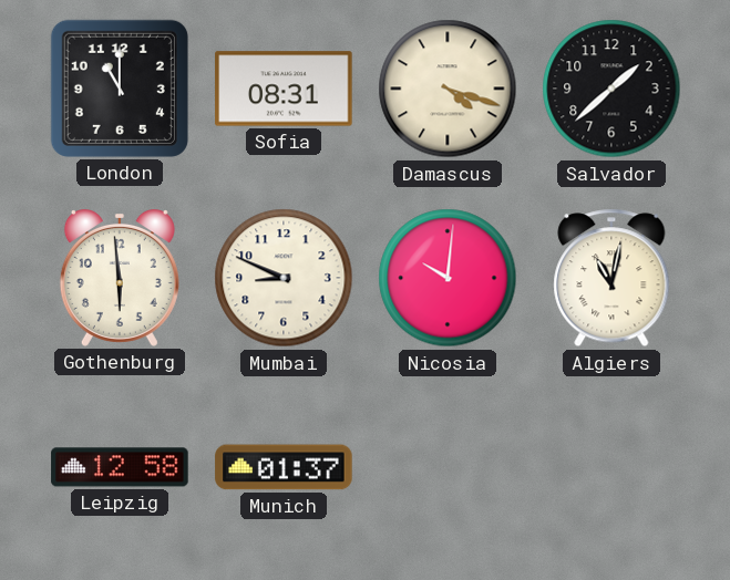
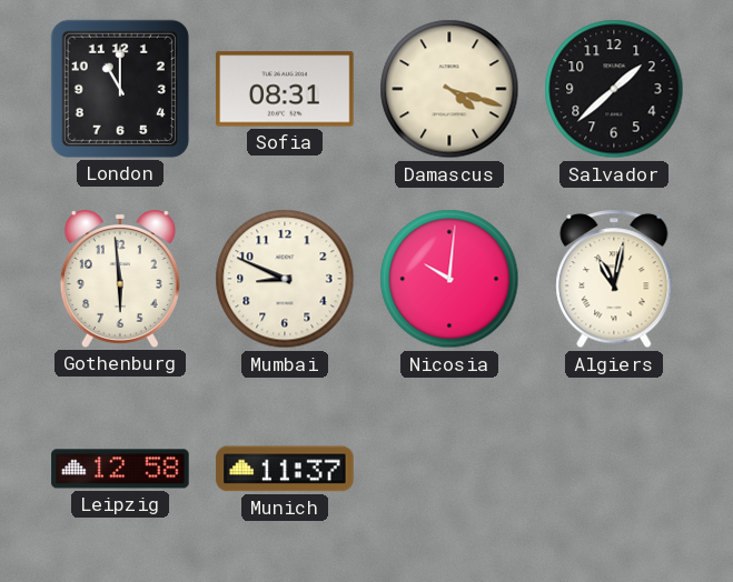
Munich: 01:37 -> 11:37
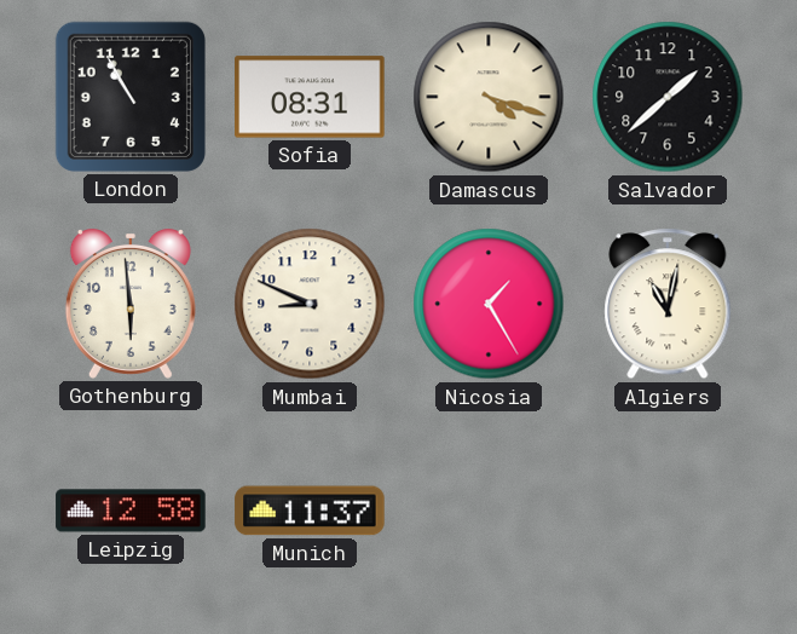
London: 11:00 -> 10:55
Nicosia: 10:01 -> 1:25
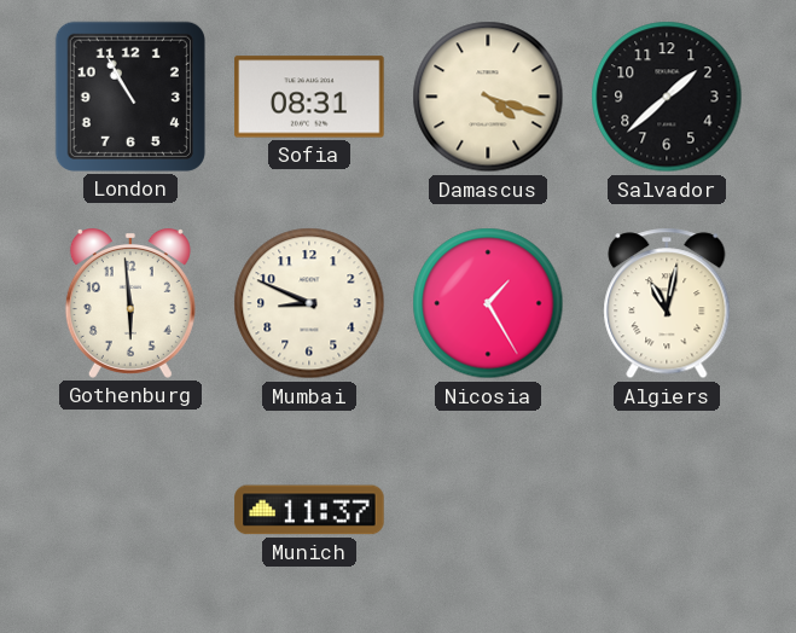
Leipzig: 12:58 -> none
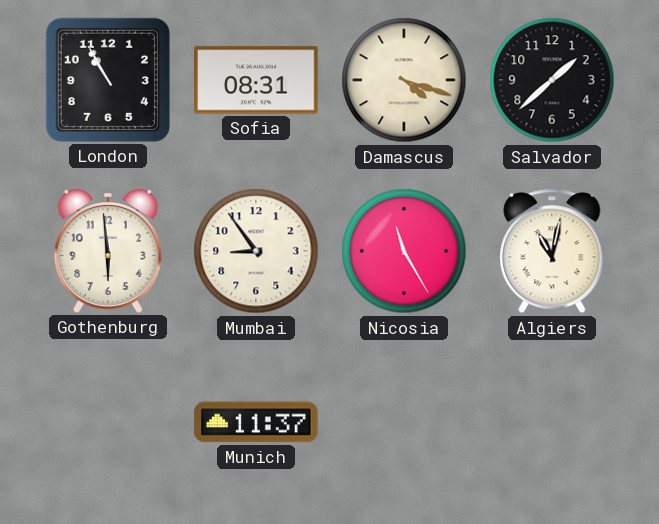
Mumbai: 8:49 -> 8:54
Nicosia: 1:25 -> 11:25
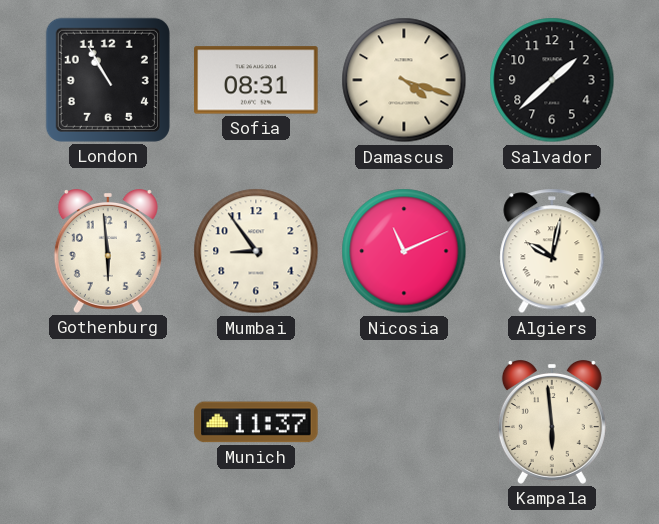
Nicosia: 11:25 -> 11:11
Algiers: 11:02 -> 10:02
Kampala: none -> 5:59
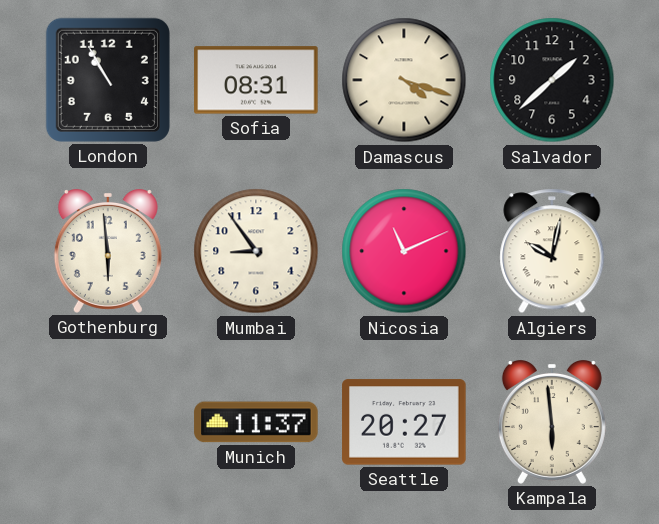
Seattle: none -> 20:27
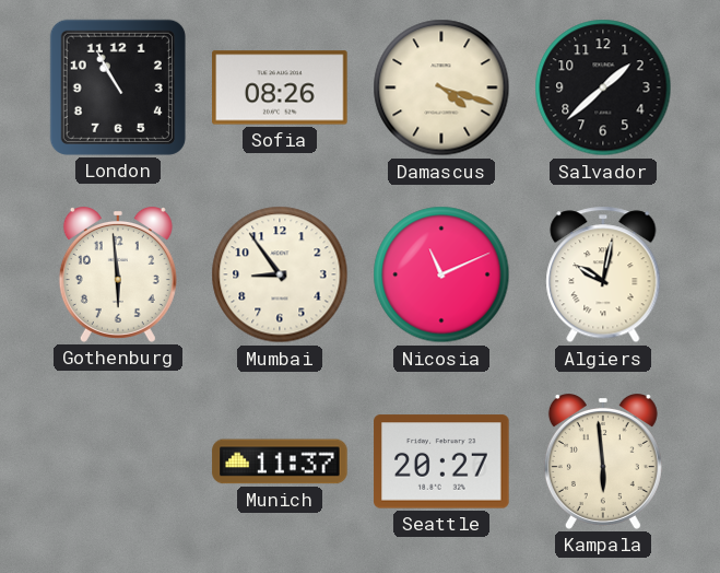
Sofia: 08:31 -> 08:26
